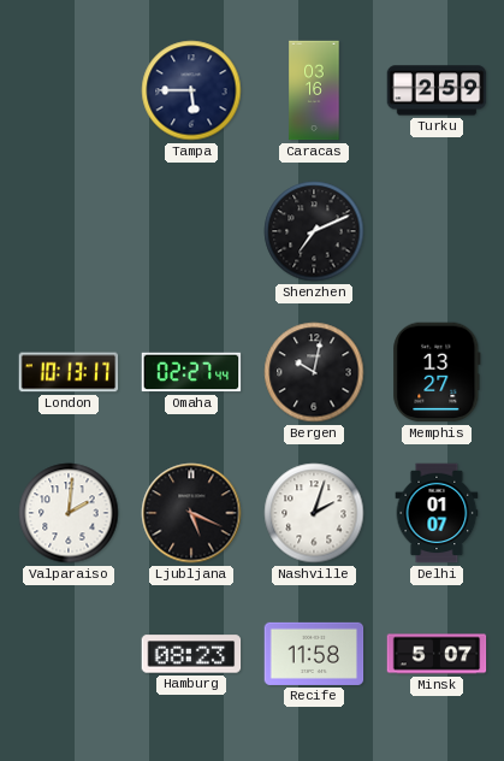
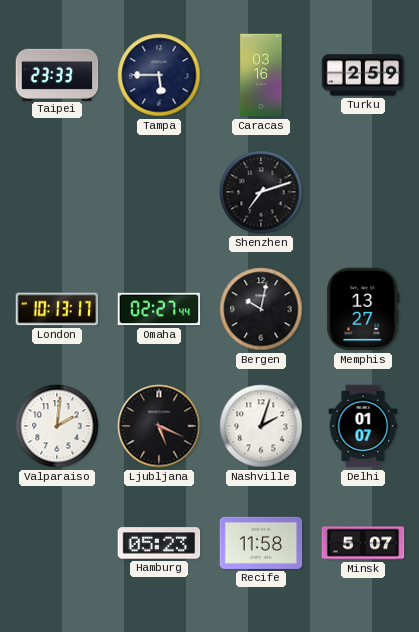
Taipei: none -> 23:33
Shenzhen: 7:11 -> 7:12
Hamburg: 08:23 -> 05:23
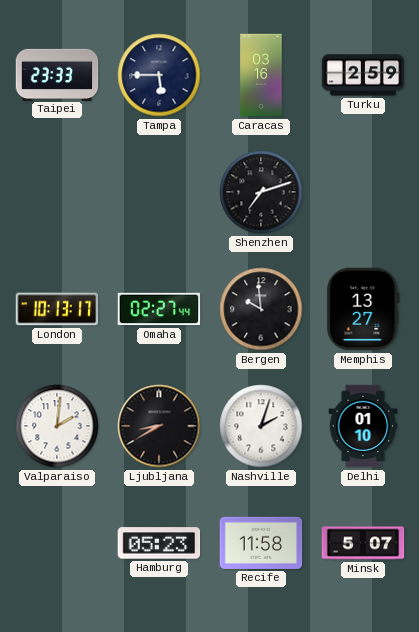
Bergen: 10:02 -> 9:59
Ljubljana: 5:19 -> 8:40
Delhi: 01:07 -> 01:10
